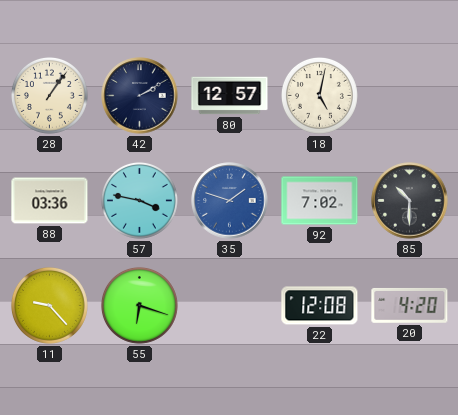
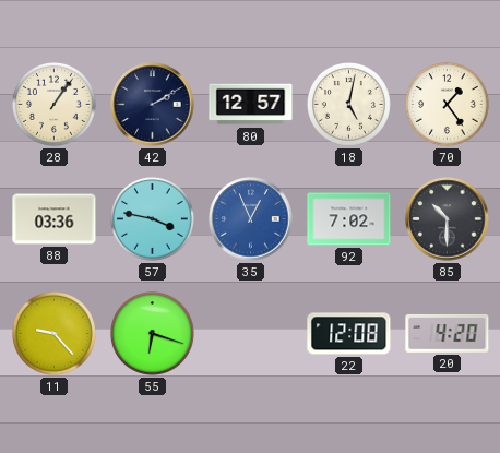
70: none -> 1:24
35: 1:48 -> 12:56
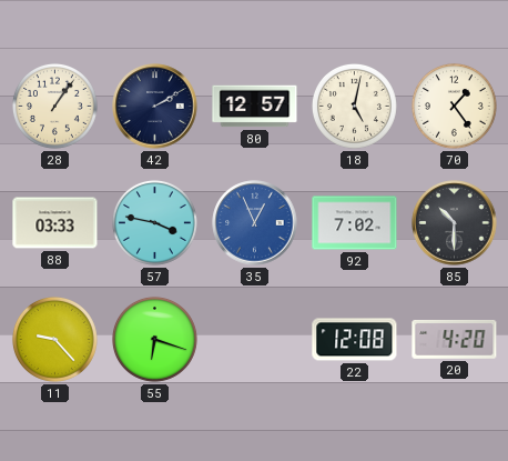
88: 03:36 -> 03:33
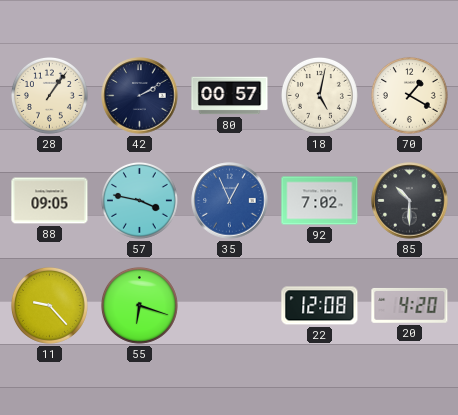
80: 12:57 -> 00:57
70: 1:24 -> 1:20
88: 03:33 -> 09:05
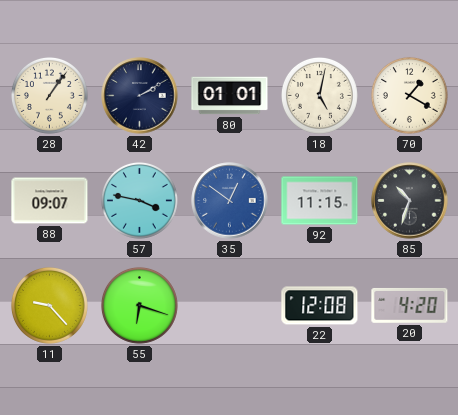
80: 00:57 -> 01:01
88: 09:05 -> 09:07
35: 12:56 -> 12:51
92: 7:02 -> 11:15
85: 10:30 -> 10:33
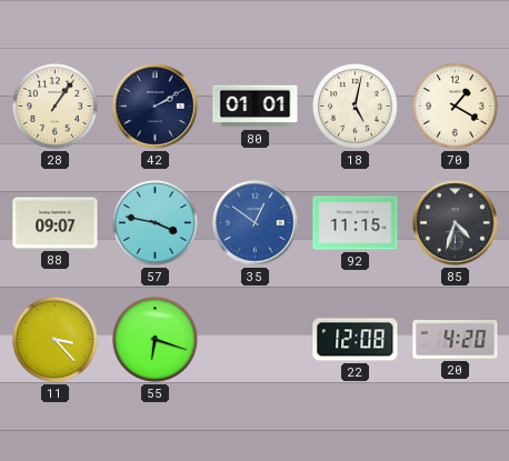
85: 10:33 -> 4:33
11: 9:23 -> 3:23
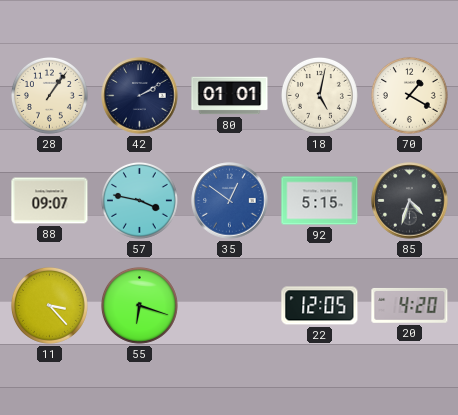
92: 11:15 -> 5:15
22: 12:08 -> 12:05
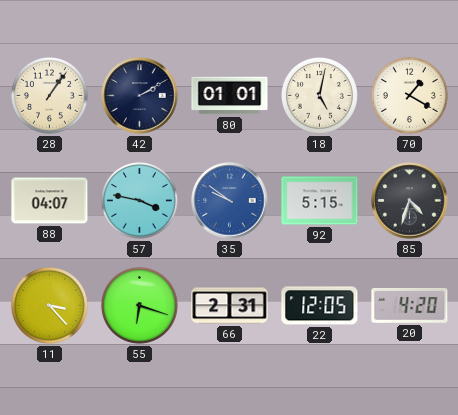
88: 09:07 -> 04:07
35: 12:51 -> 9:51
66: none -> 2:31
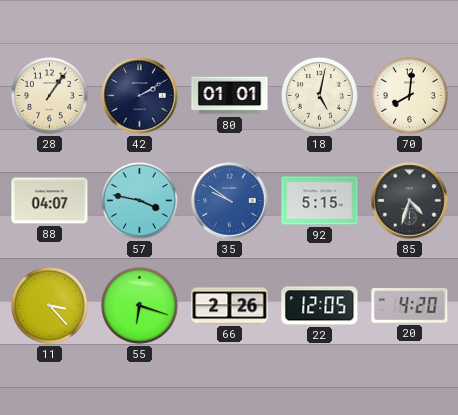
70: 1:20 -> 8:01
66: 2:31 -> 2:26
